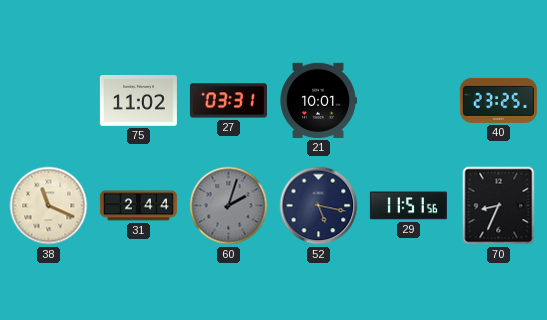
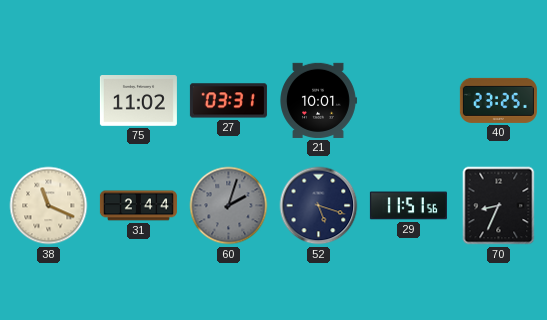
52: 5:17 -> 5:18
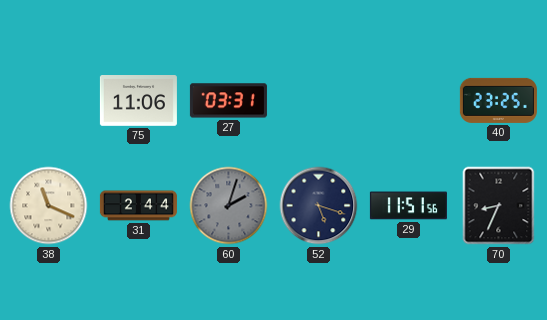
75: 11:02 -> 11:06
21: 10:01 -> none
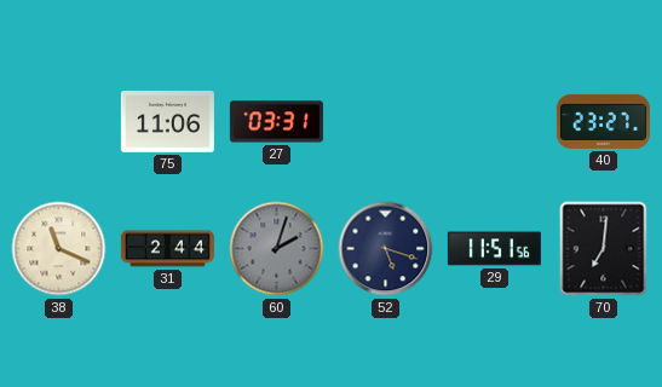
40: 23:25 -> 23:27
70: 8:34 -> 7:01
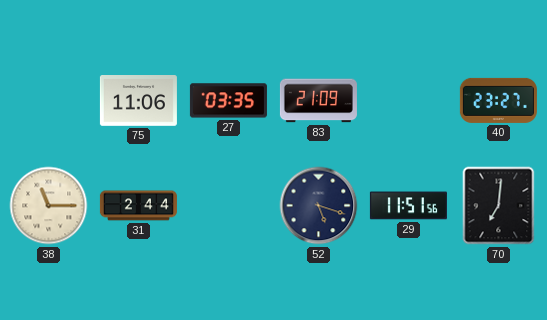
27: 03:31 -> 03:35
83: none -> 21:09
38: 11:19 -> 11:15
60: 2:03 -> none
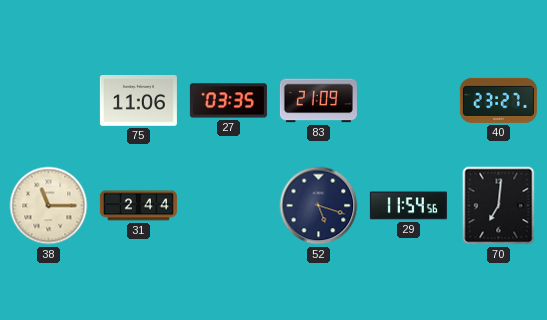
29: 11:51 -> 11:54
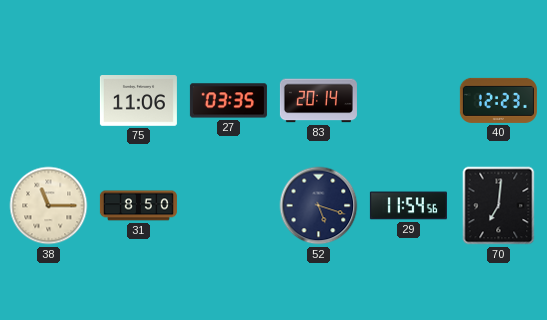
83: 21:09 -> 20:14
40: 23:27 -> 12:23
31: 2:44 -> 8:50
